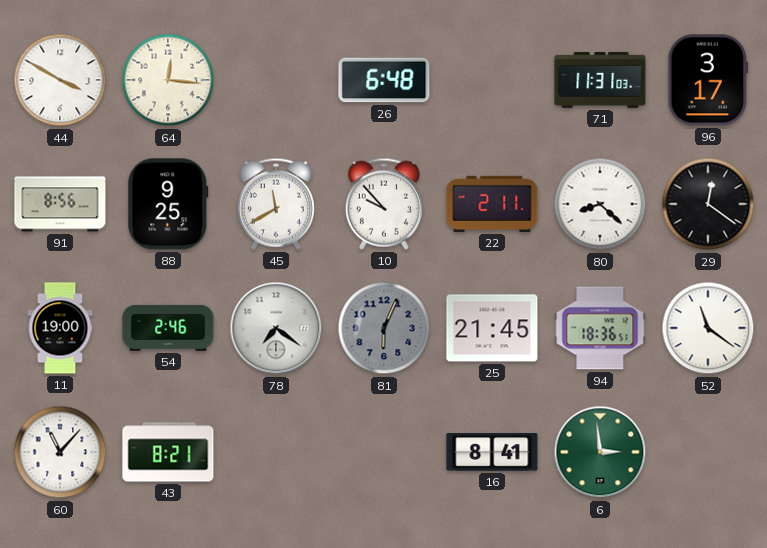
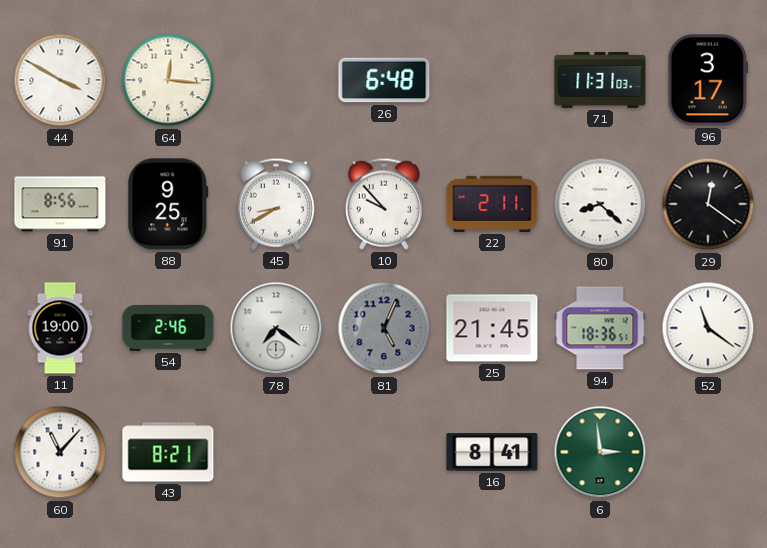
45: 11:40 -> 8:40
81: 6:04 -> 5:04
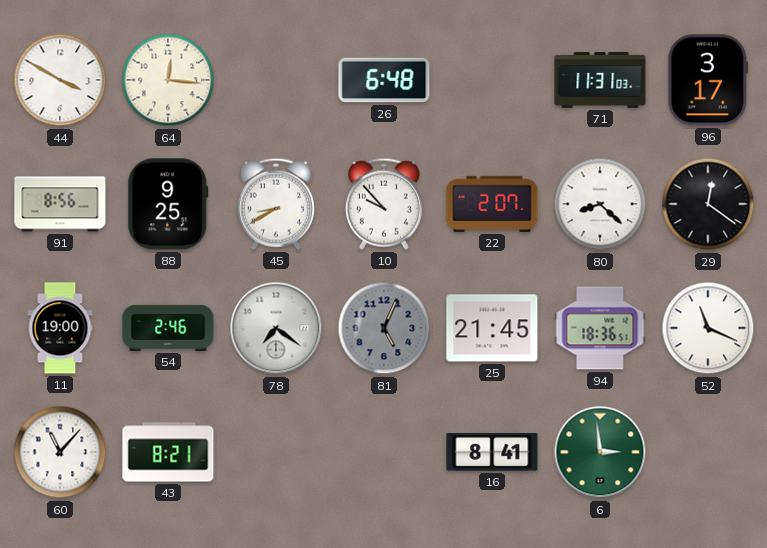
22: 2:11 -> 2:07
52: 11:21 -> 11:19
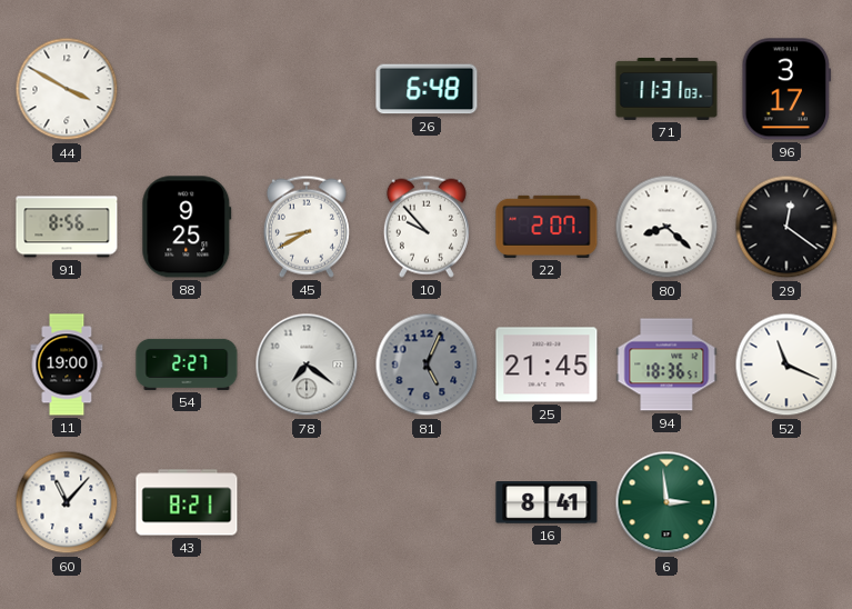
64: 12:16 -> none
54: 2:46 -> 2:27
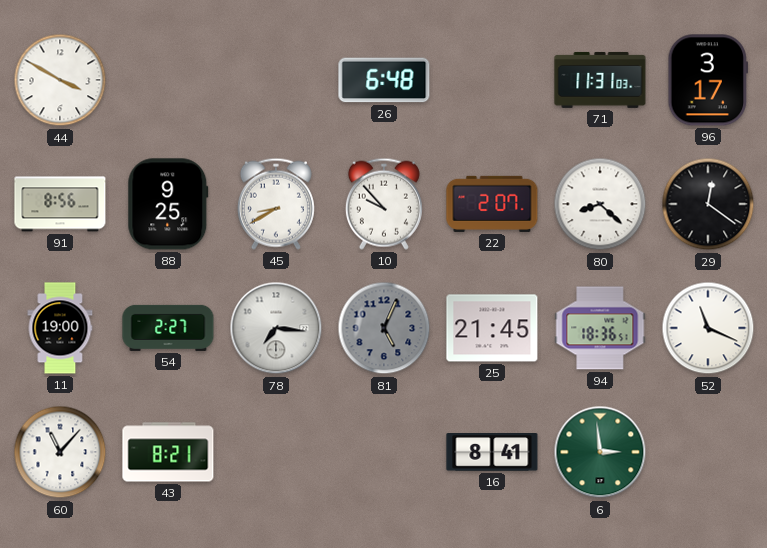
78: 7:21 -> 7:16
